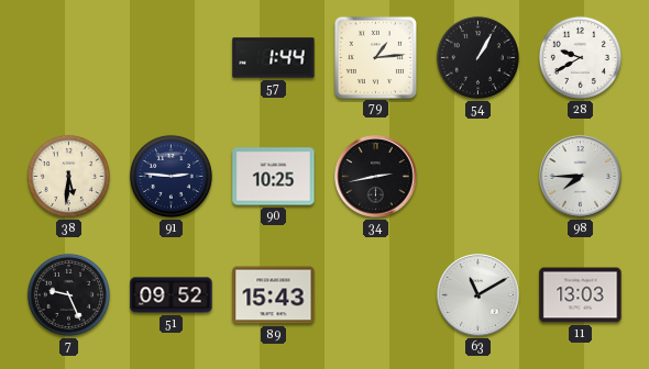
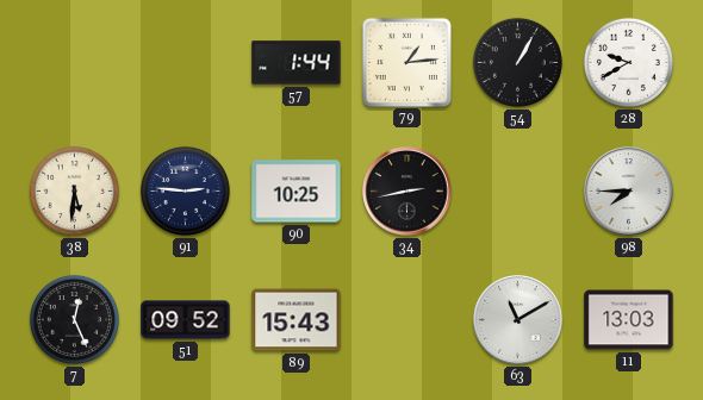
7: 9:26 -> 12:26
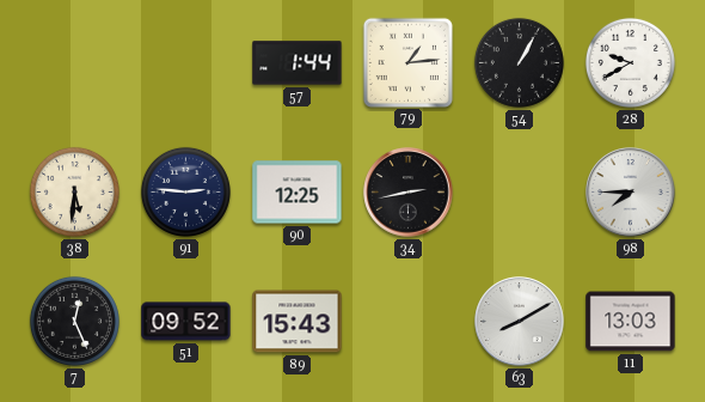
90: 10:25 -> 12:25
63: 11:10 -> 8:10
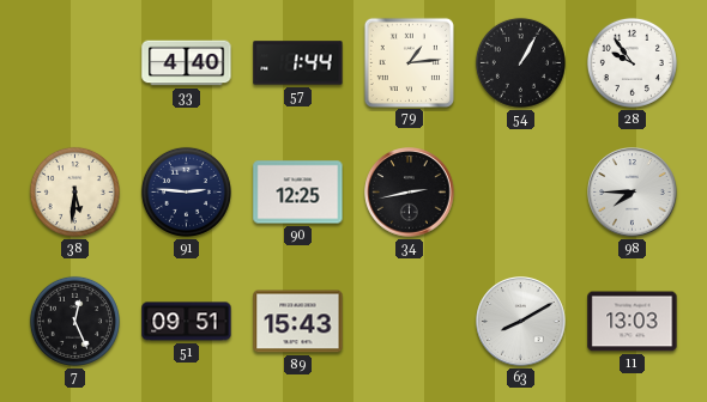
33: none -> 4:40
28: 9:40 -> 9:54
51: 09:52 -> 09:51
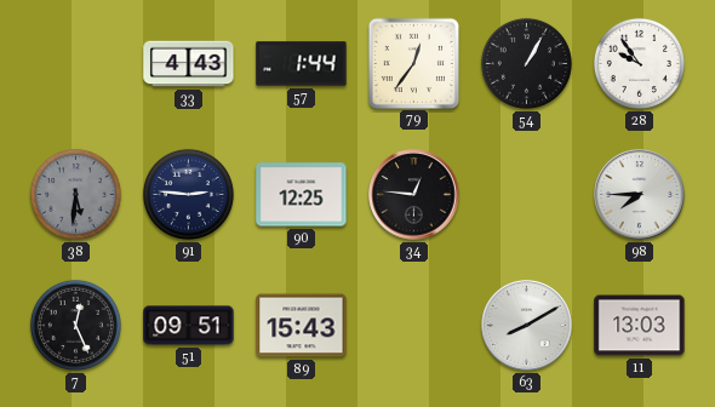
33: 4:40 -> 4:43
79: 1:14 -> 12:36
38 dial: cream -> grey
34: 2:43 -> 12:46
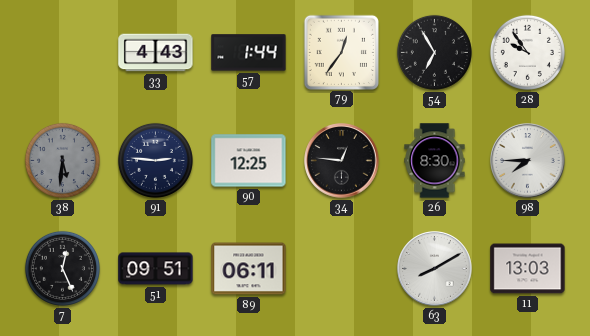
54: 1:05 -> 6:55
26: none -> 8:30
89: 15:43 -> 06:11
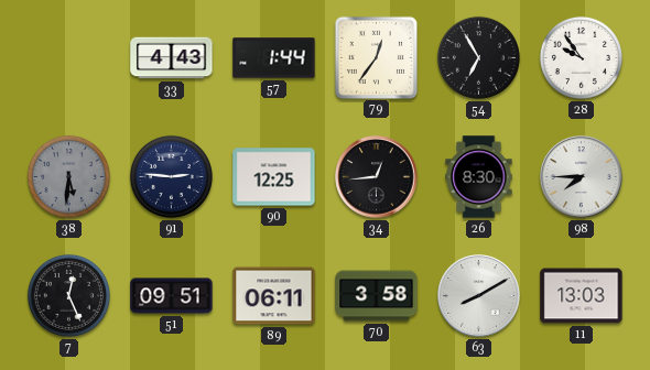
34: 12:46 -> 12:44
70: none -> 3:58
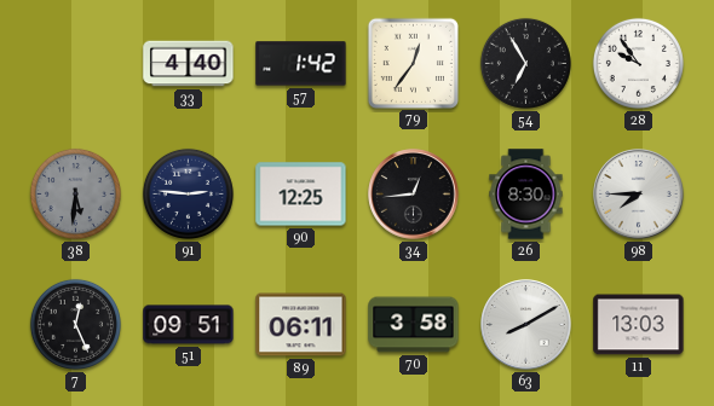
33: 4:43 -> 4:40
57: 1:44 -> 1:42
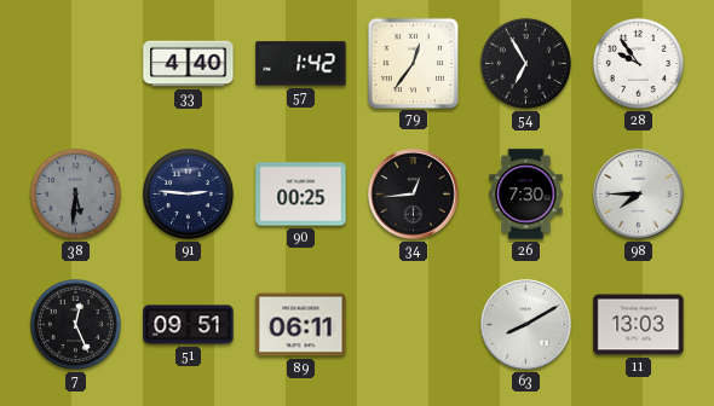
90: 12:25 -> 00:25
26: 8:30 -> 7:30
70: 3:58 -> none
